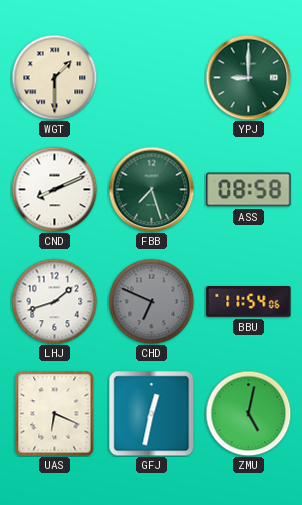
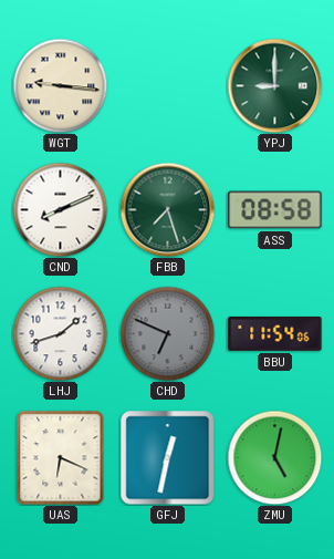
WGT: 1:30 -> 9:16
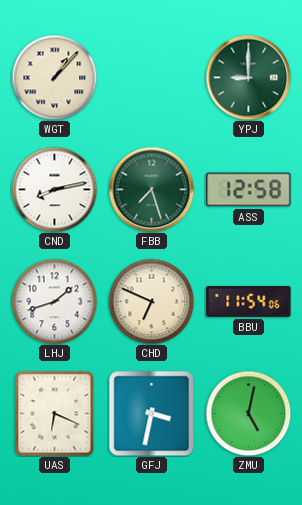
WGT: 9:16 -> 1:07
CND: 8:11 -> 8:13
ASS: 08:58 -> 12:58
CHD dial: grey -> cream
GFJ: 12:32 -> 3:32
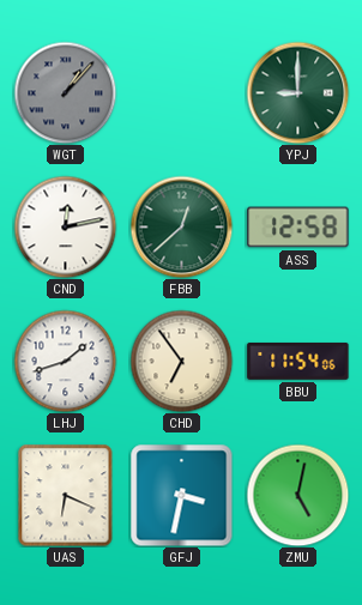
WGT dial: cream -> grey
CND: 8:13 -> 12:13
FBB: 7:27 -> 12:38
CHD: 6:49 -> 6:54
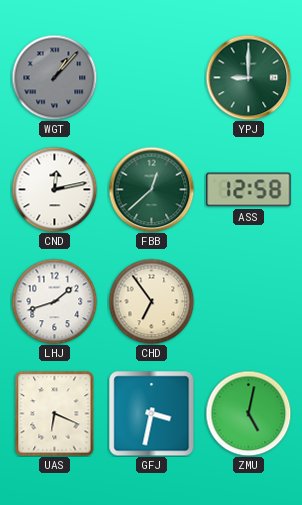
BBU: 11:54 -> none
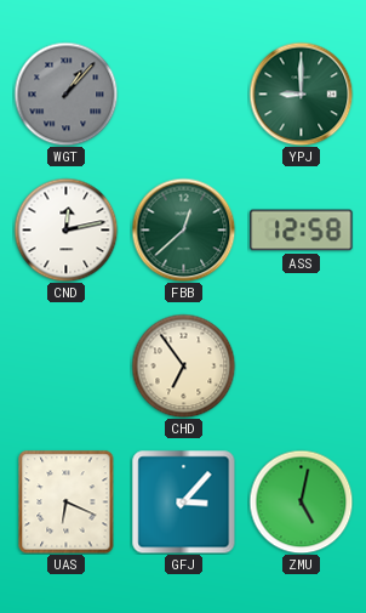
LHJ: 1:42 -> none
GFJ: 3:32 -> 3:07
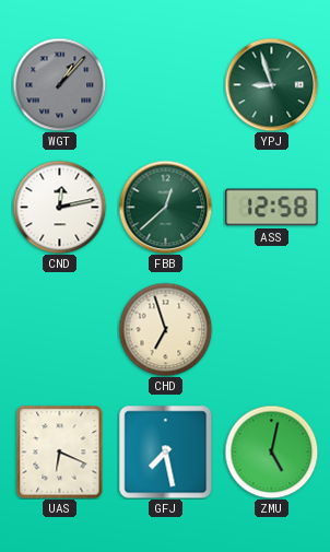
YPJ: 9:00 -> 8:57
CHD: 6:54 -> 6:57
GFJ: 3:07 -> 7:28
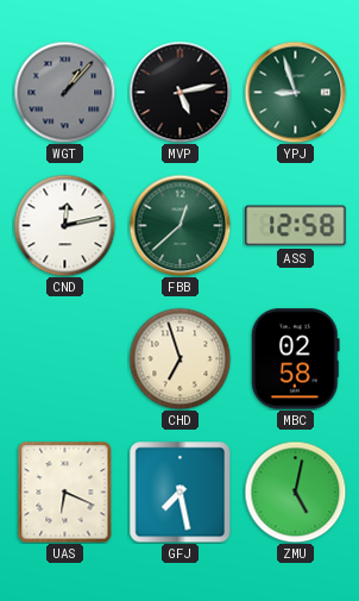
MVP: none -> 5:13
MBC: none -> 02:58
